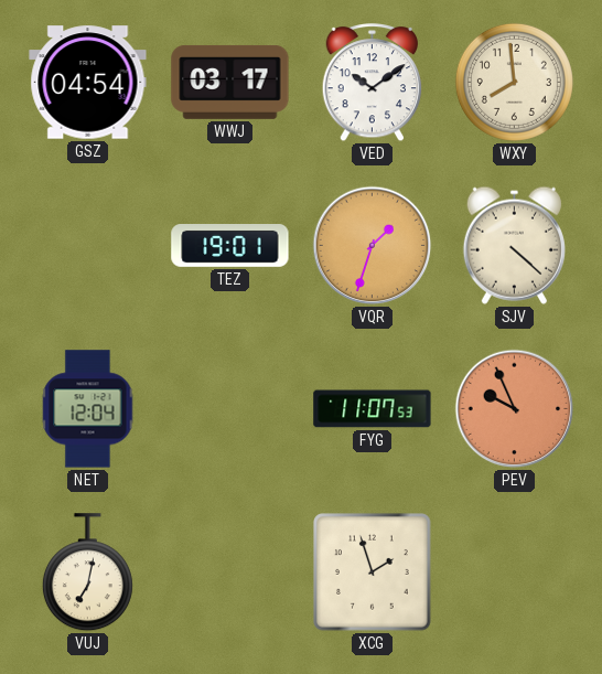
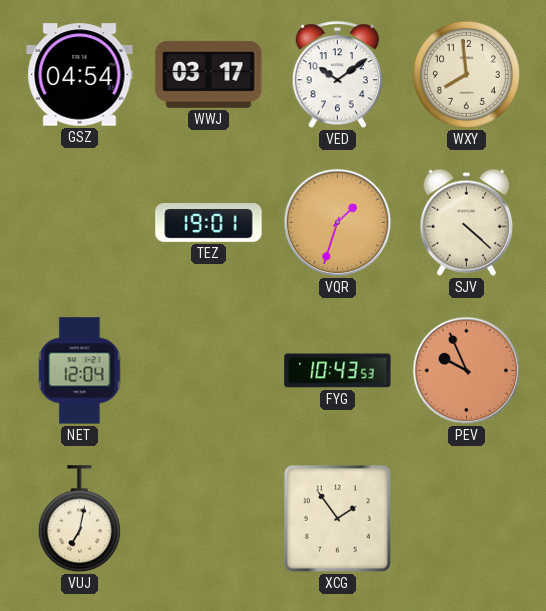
FYG: 11:07 -> 10:43
XCG: 1:57 -> 1:54
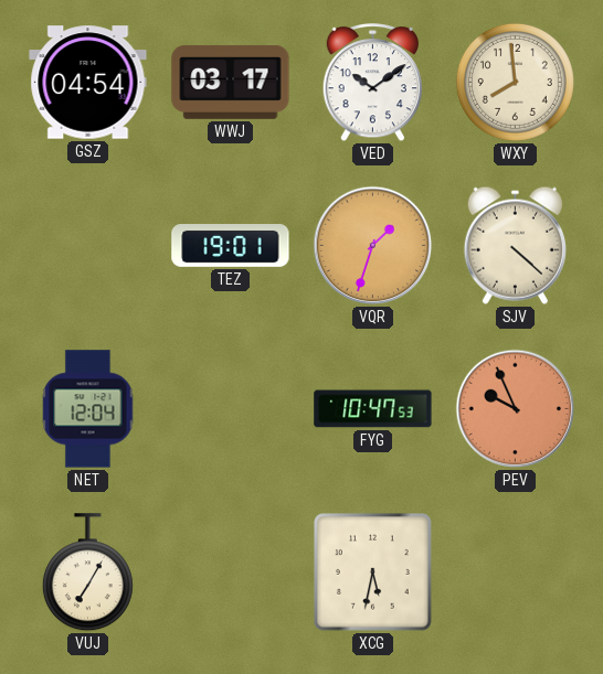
FYG: 10:43 -> 10:47
VUJ: 7:02 -> 7:05
XCG: 1:54 -> 5:32
